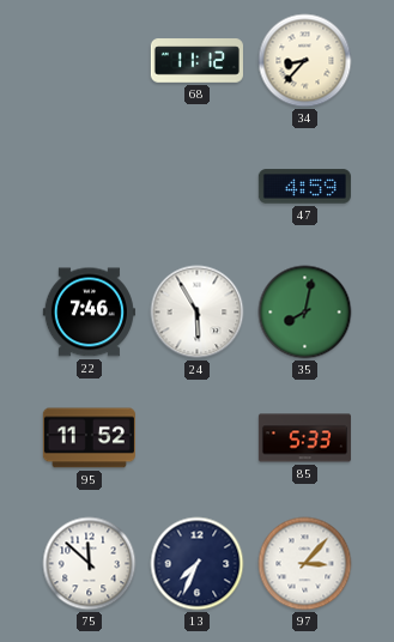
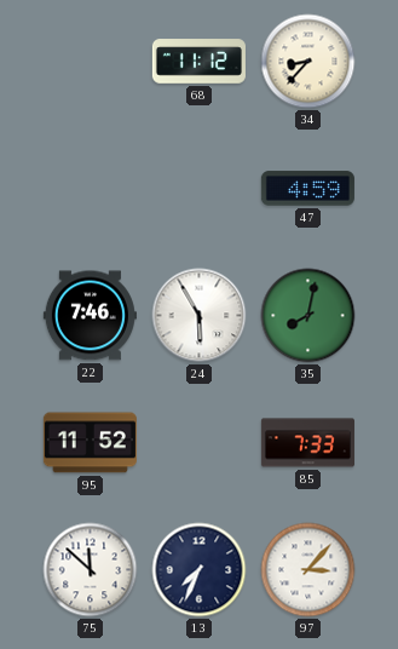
85: 5:33 -> 7:33
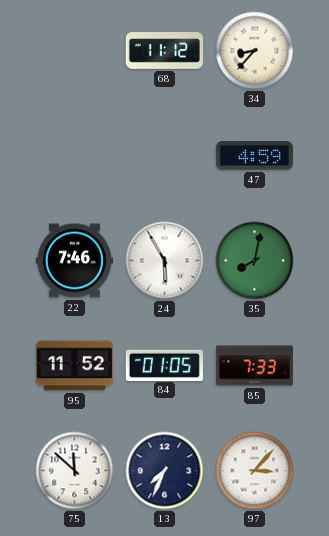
84: none -> 01:05
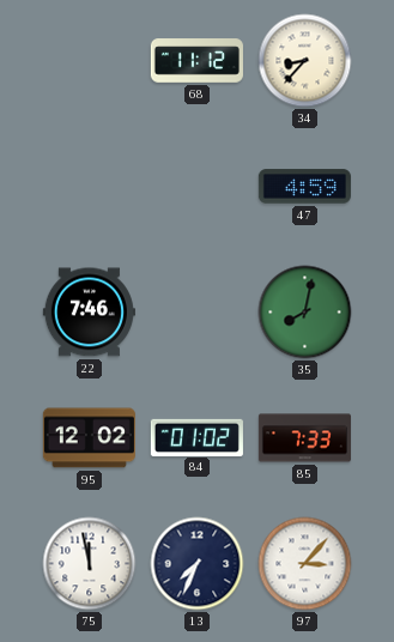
24: 5:55 -> none
95: 11:52 -> 12:02
84: 01:05 -> 01:02
75: 11:52 -> 11:58
